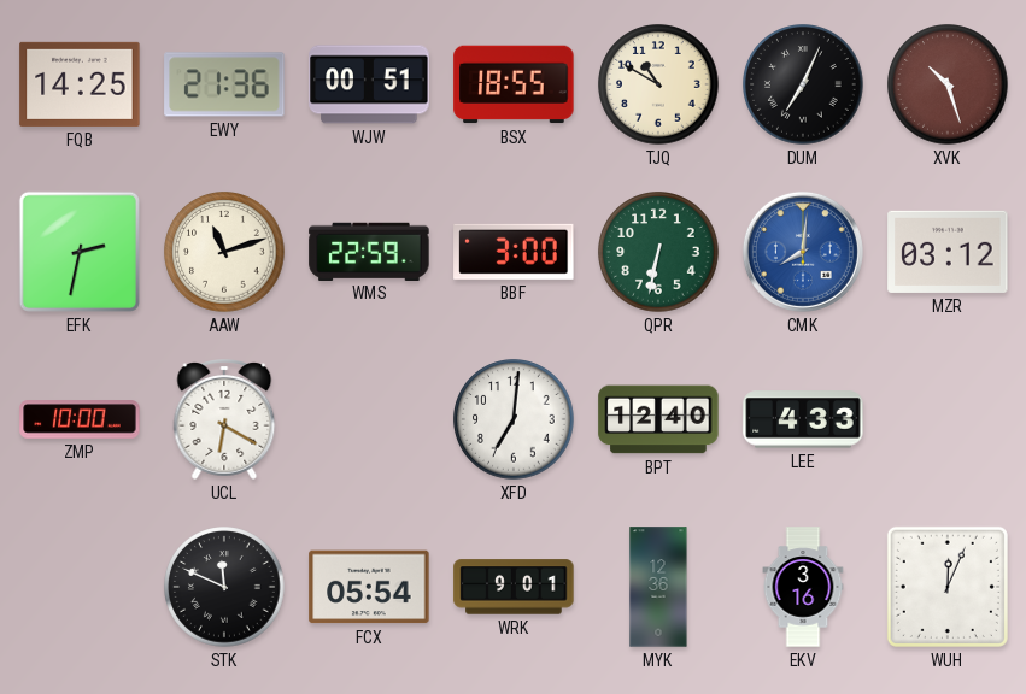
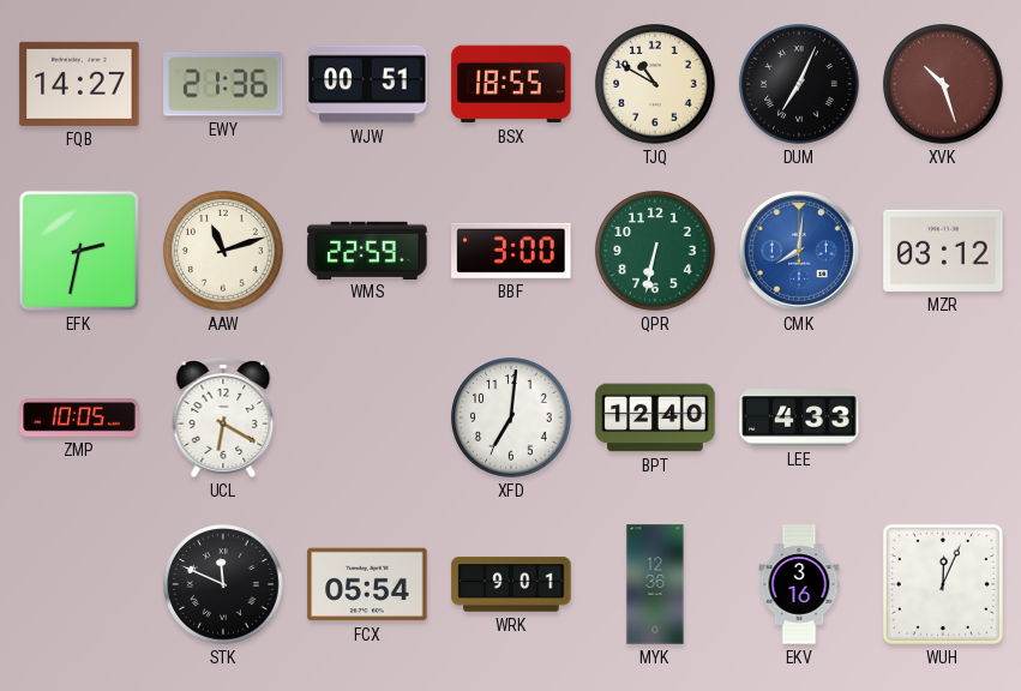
FQB: 14:25 -> 14:27
ZMP: 10:00 -> 10:05
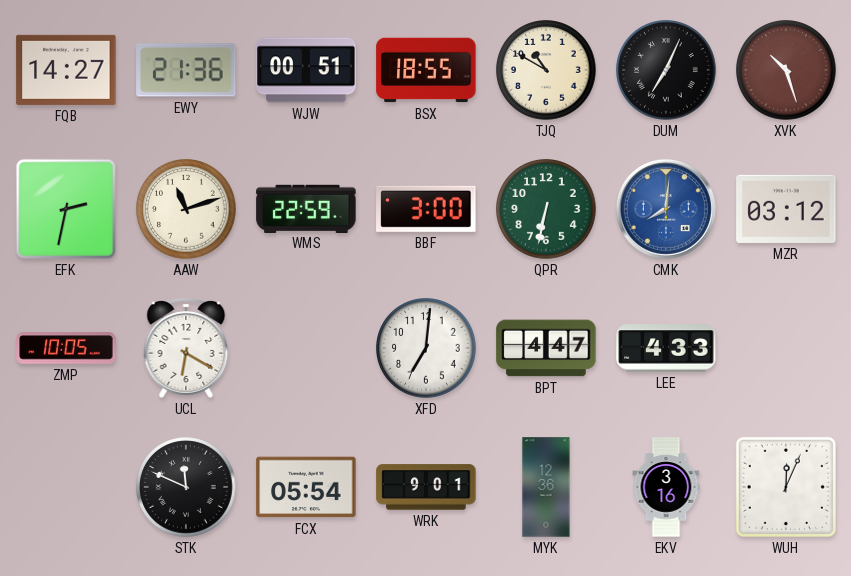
BPT: 12:40 -> 4:47
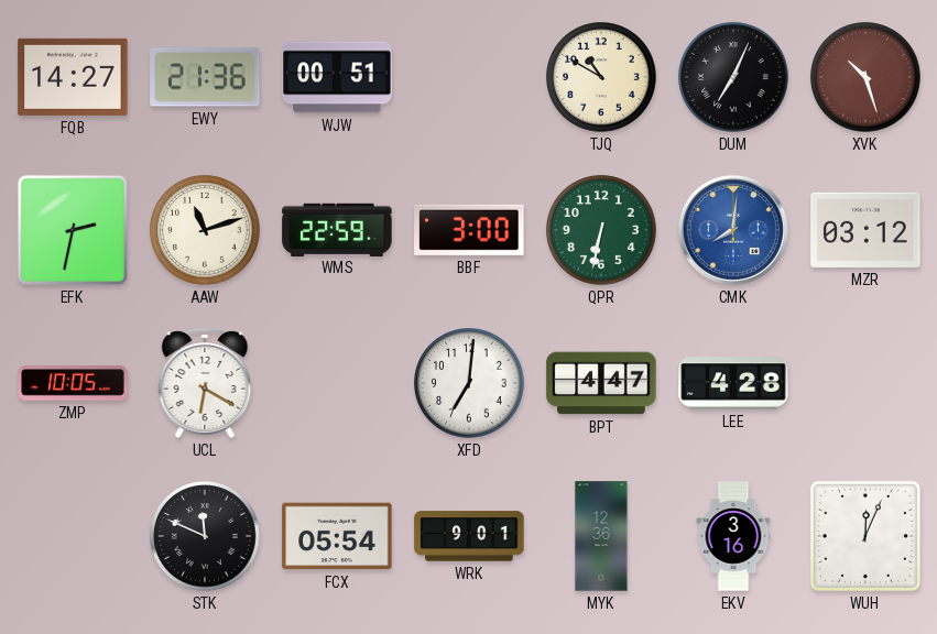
BSX: 18:55 -> none
LEE: 4:33 -> 4:28
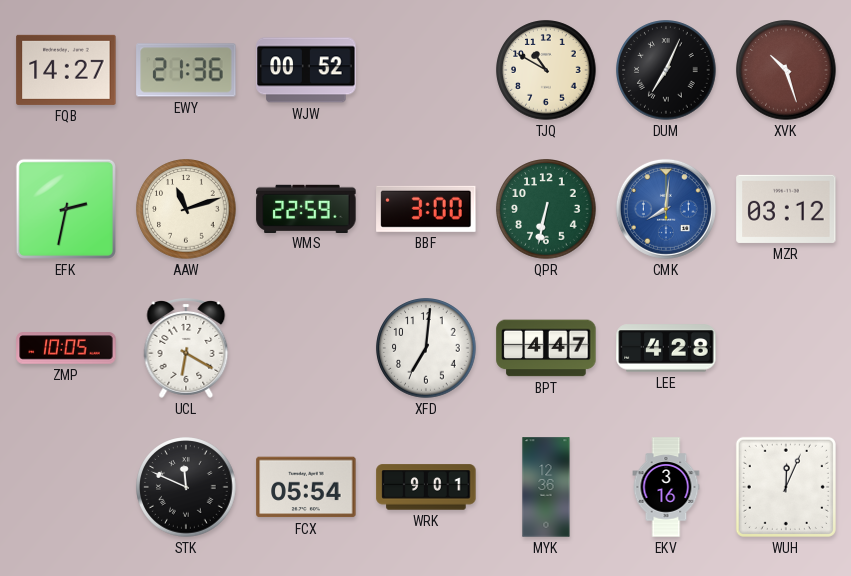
WJW: 00:51 -> 00:52
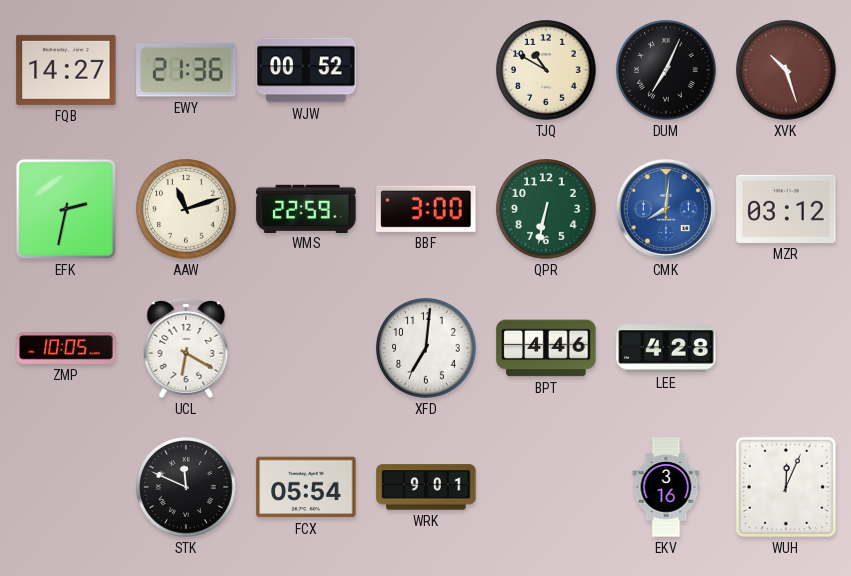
BPT: 4:47 -> 4:46
MYK: 12:36 -> none
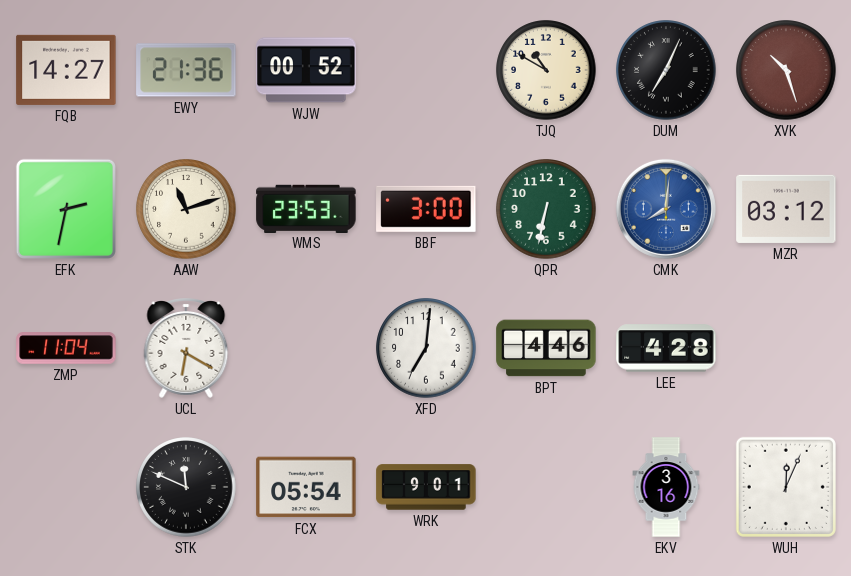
WMS: 22:59 -> 23:53
ZMP: 10:05 -> 11:04
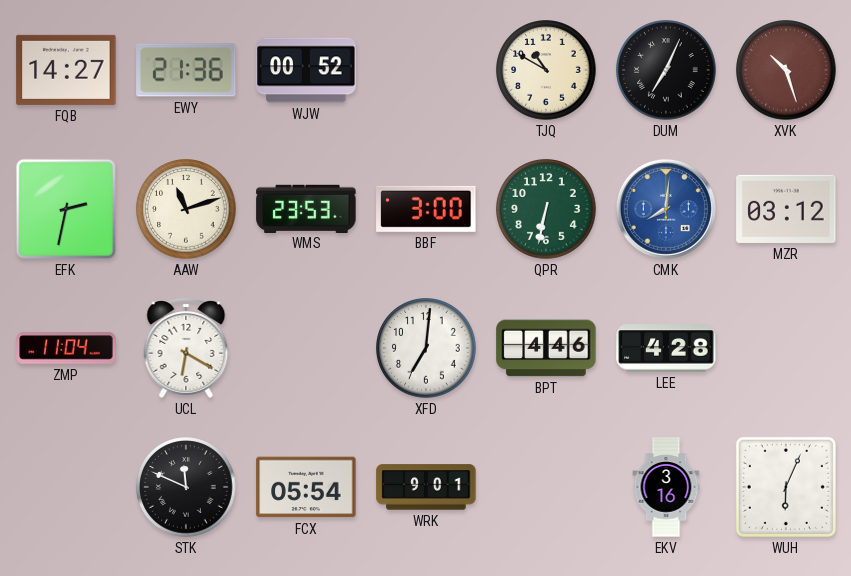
WUH: 12:04 -> 6:04
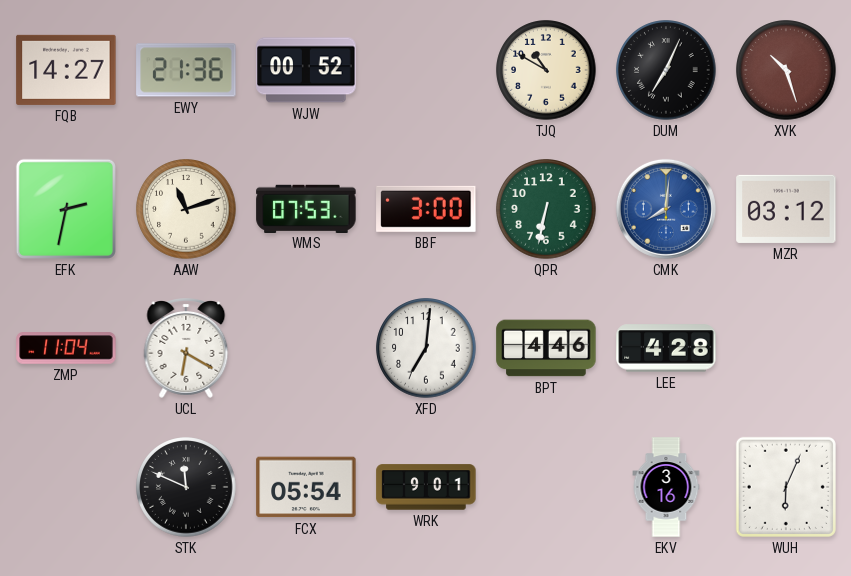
WMS: 23:53 -> 07:53
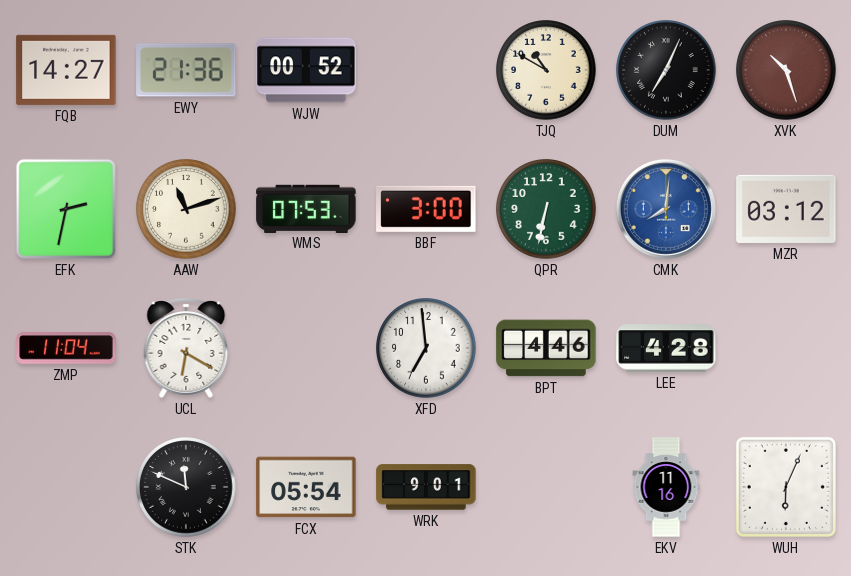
XFD: 7:01 -> 6:59
EKV: 3:16 -> 11:16
